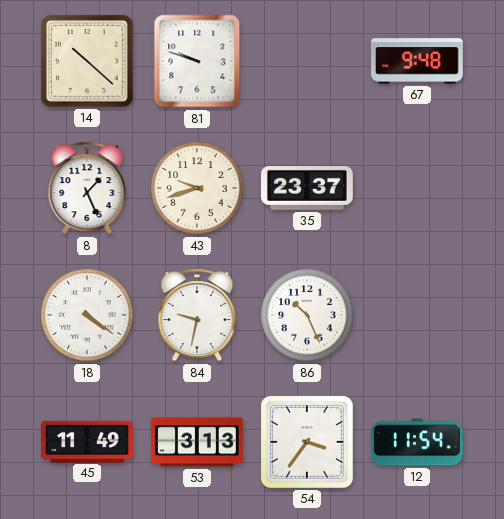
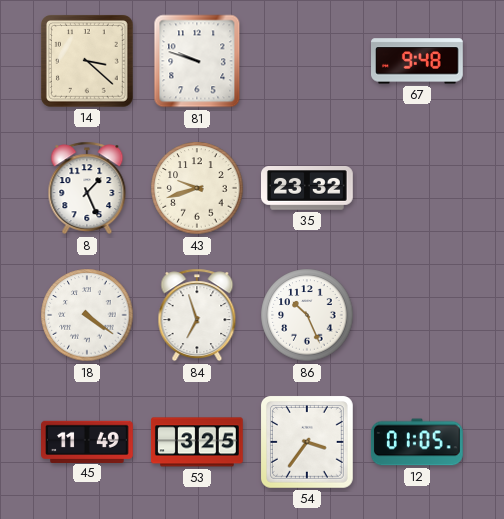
14: 10:22 -> 3:22
35: 23:37 -> 23:32
84: 9:32 -> 6:57
53: 3:13 -> 3:25
12: 11:54 -> 01:05
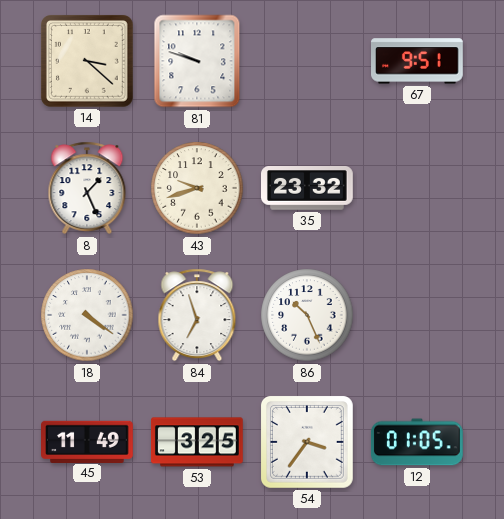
67: 9:48 -> 9:51
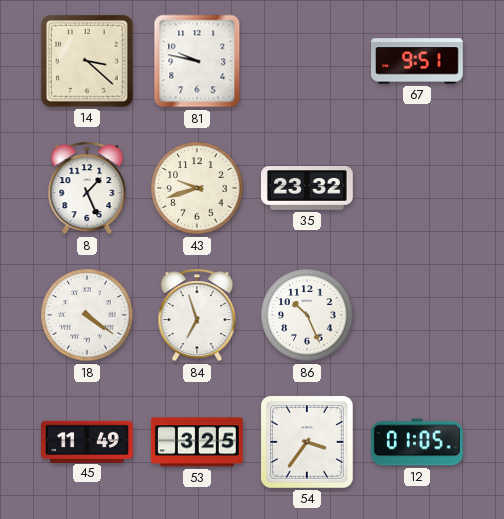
81: 9:48 -> 9:47
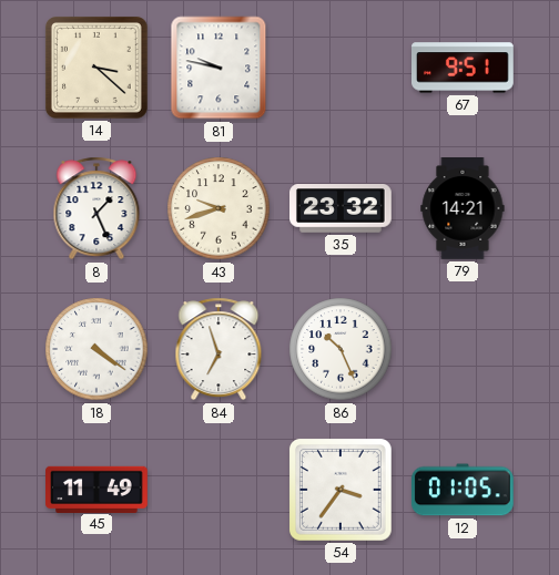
79: none -> 14:21
53: 3:25 -> none
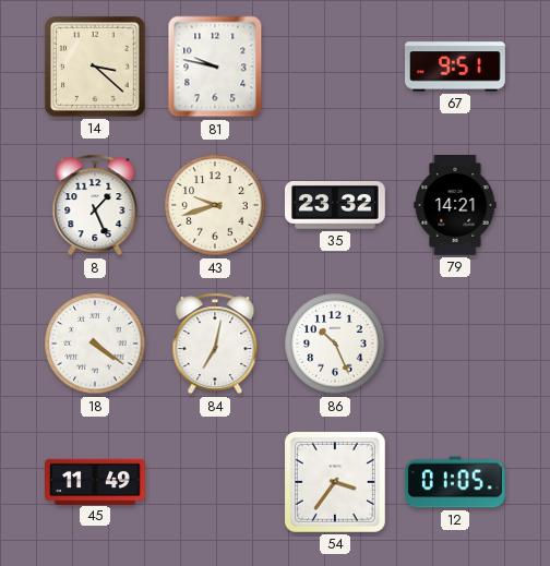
84: 6:57 -> 7:02
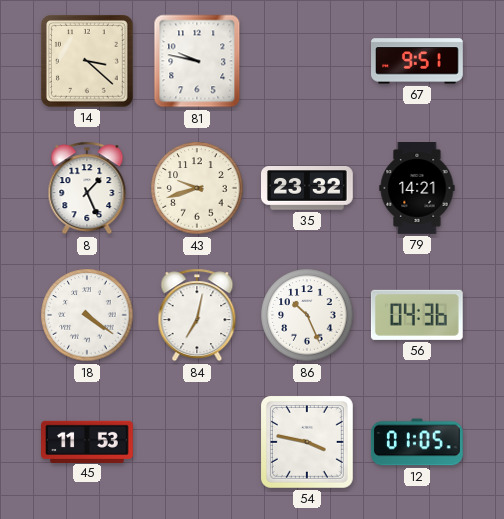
56: none -> 04:36
45: 11:49 -> 11:53
54: 3:36 -> 3:47
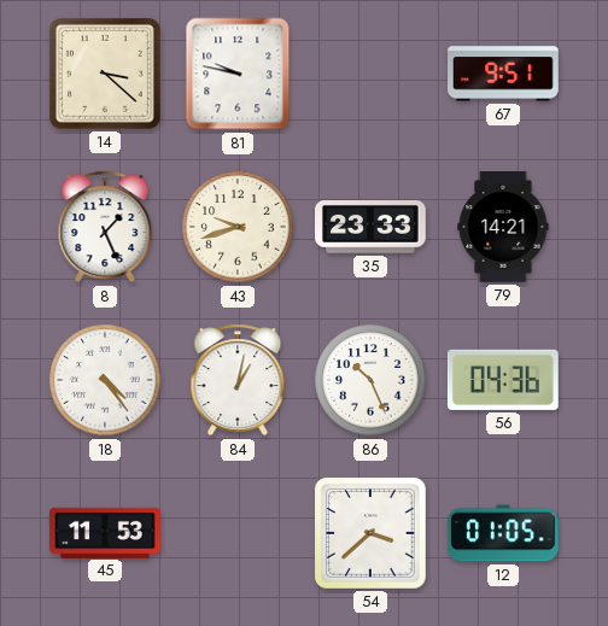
35: 23:32 -> 23:33
18: 4:21 -> 4:24
84: 7:02 -> 1:02
54: 3:47 -> 3:38
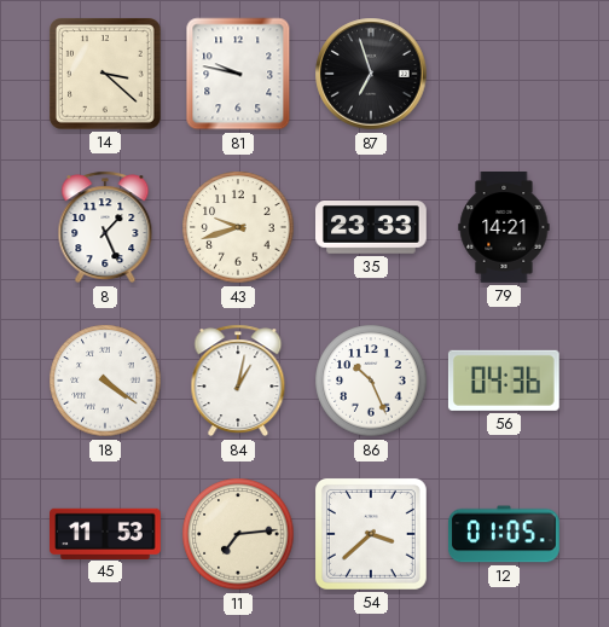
87: none -> 6:57
67: 9:51 -> none
18: 4:24 -> 4:21
11: none -> 7:14
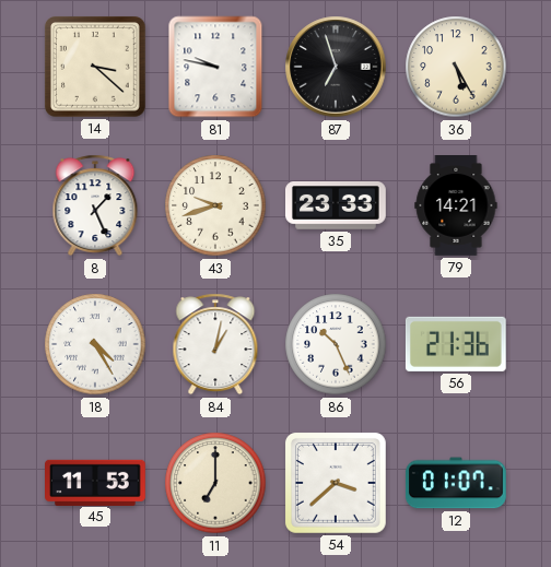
36: none -> 5:25
18: 4:21 -> 4:25
56: 04:36 -> 21:36
11: 7:14 -> 7:00
12: 01:05 -> 01:07
